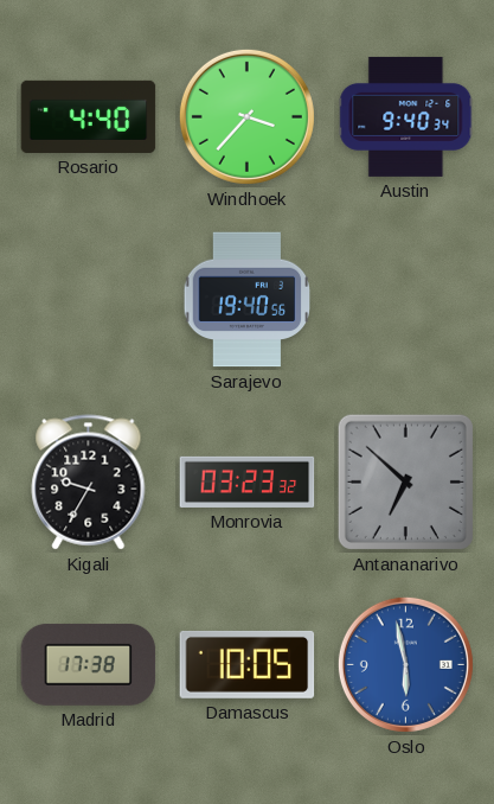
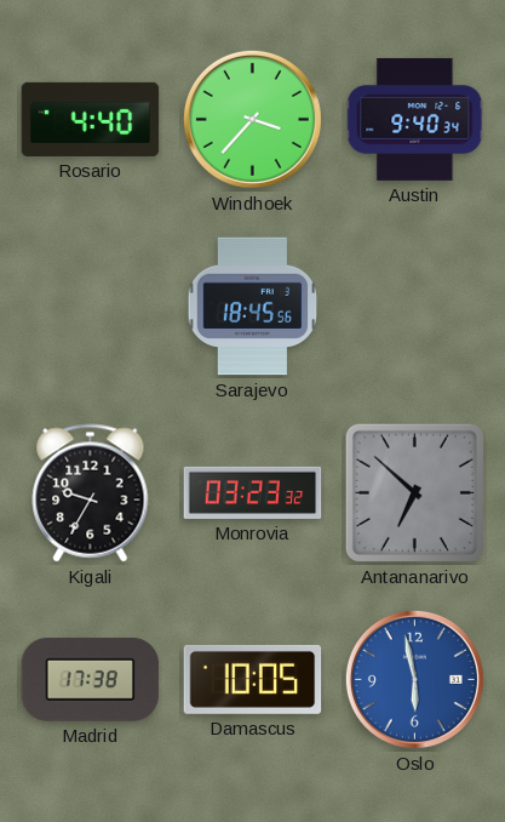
Sarajevo: 19:40 -> 18:45
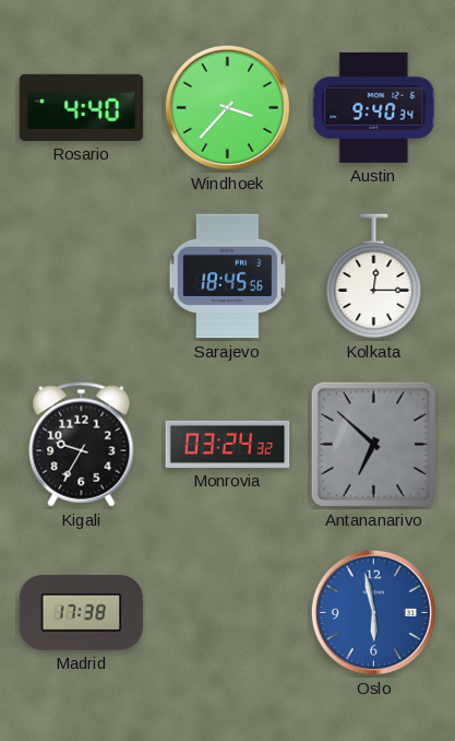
Kolkata: none -> 12:15
Monrovia: 03:23 -> 03:24
Damascus: 10:05 -> none
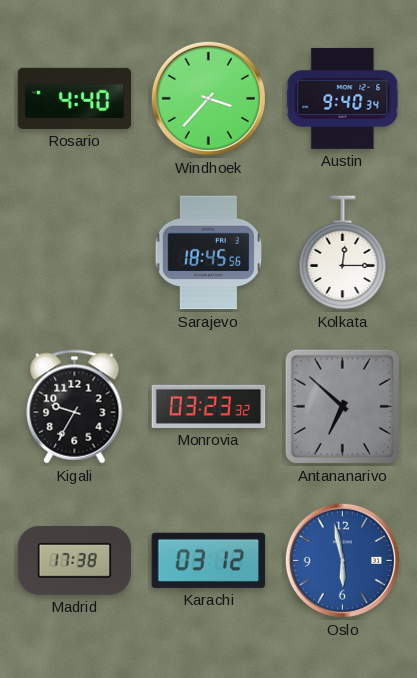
Monrovia: 03:24 -> 03:23
Karachi: none -> 03:12
